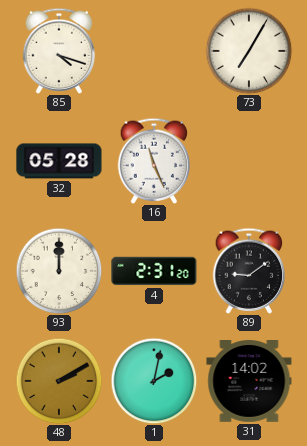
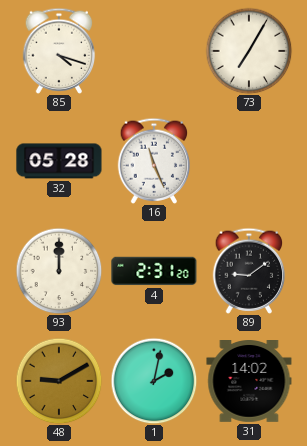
48: 2:10 -> 9:10
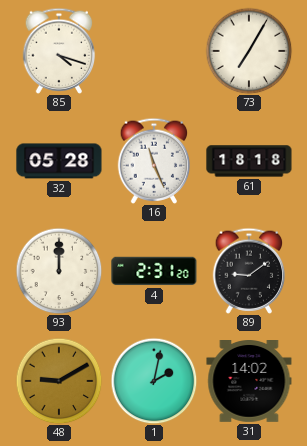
61: none -> 18:18
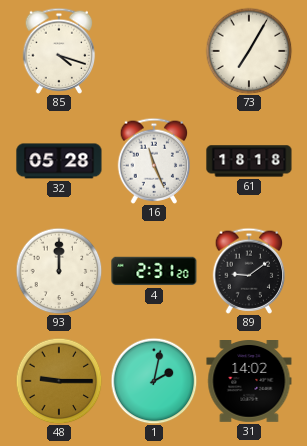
48: 9:10 -> 9:15
